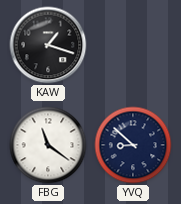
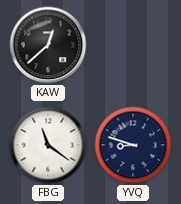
KAW: 1:18 -> 12:38
YVQ: 8:52 -> 8:48
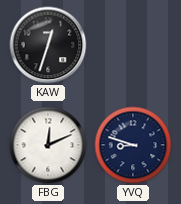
KAW: 12:38 -> 12:33
FBG: 11:21 -> 12:11
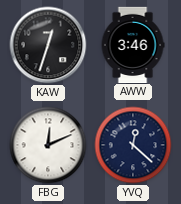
AWW: none -> 3:46
YVQ: 8:48 -> 12:22
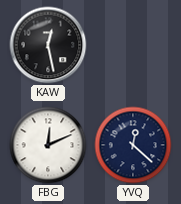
KAW: 12:33 -> 12:28
AWW: 3:46 -> none
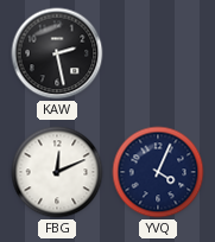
KAW: 12:28 -> 2:28
YVQ: 12:22 -> 4:04
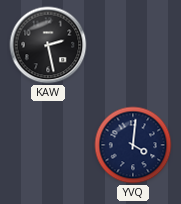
FBG: 12:11 -> none
YVQ: 4:04 -> 4:01
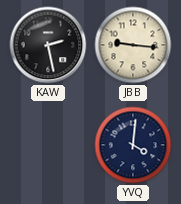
JBB: none -> 9:16
